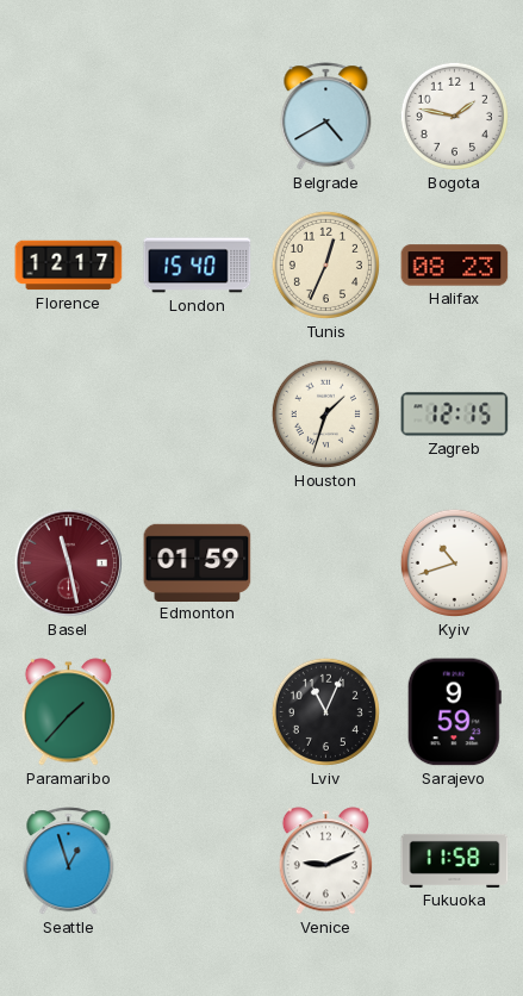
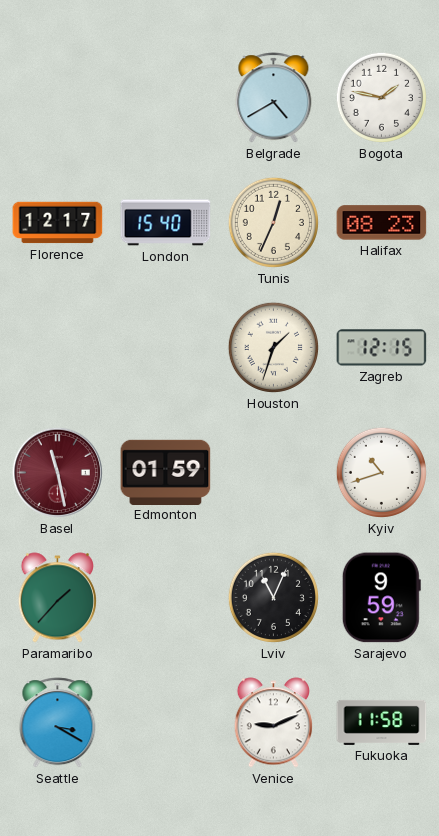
Seattle: 12:57 -> 3:20
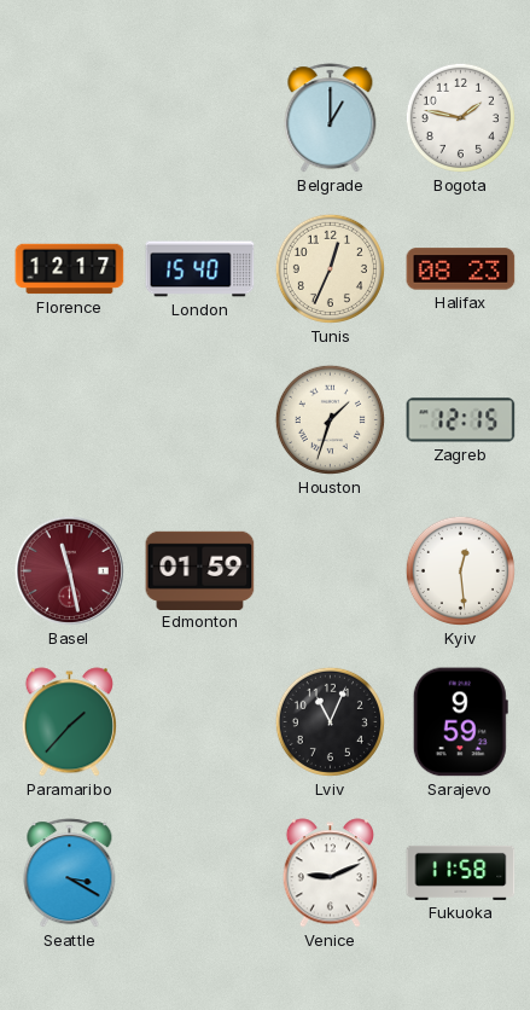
Belgrade: 4:40 -> 1:00
Kyiv: 10:42 -> 12:29
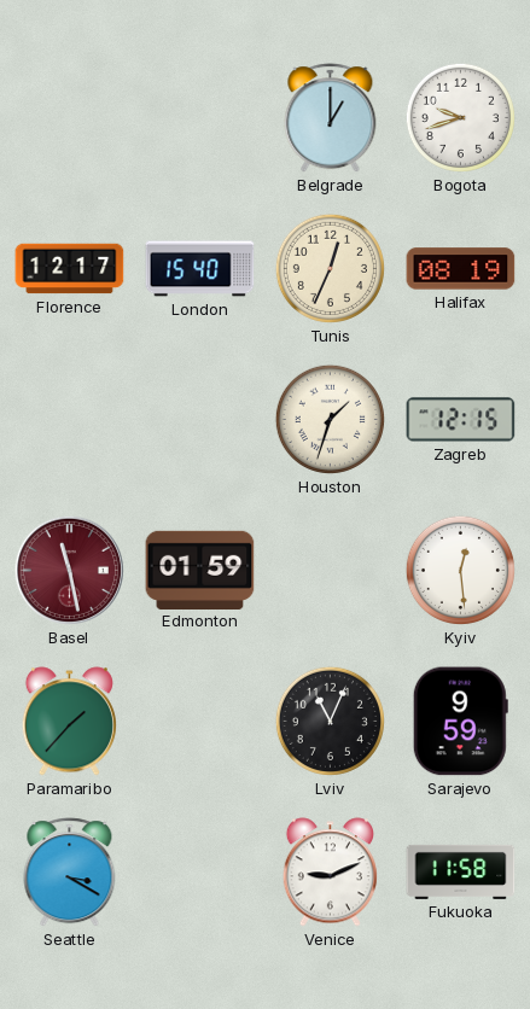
Bogota: 1:47 -> 9:42
Halifax: 08:23 -> 08:19
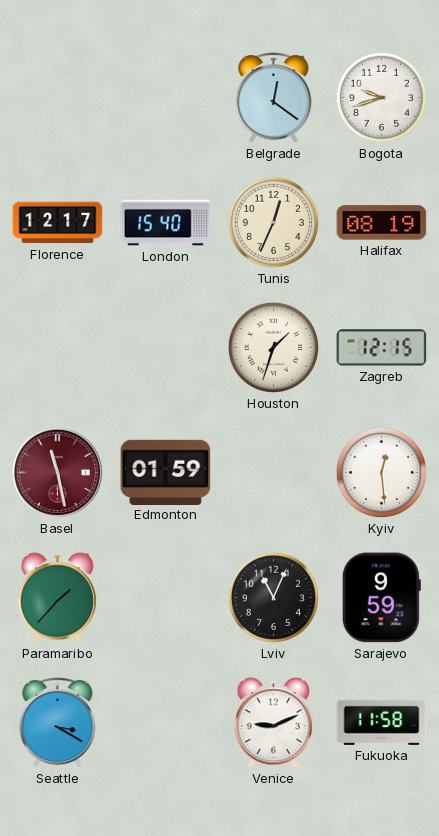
Belgrade: 1:00 -> 12:21
